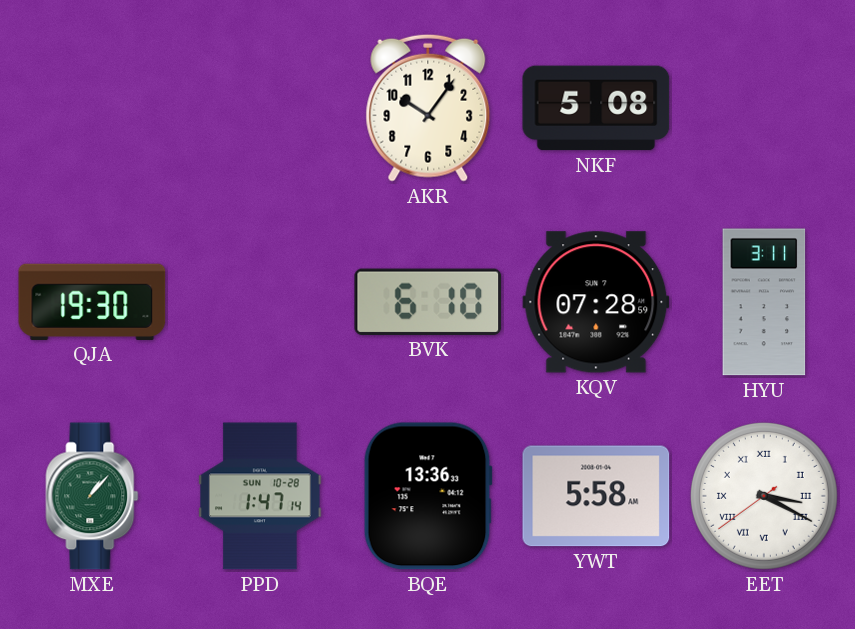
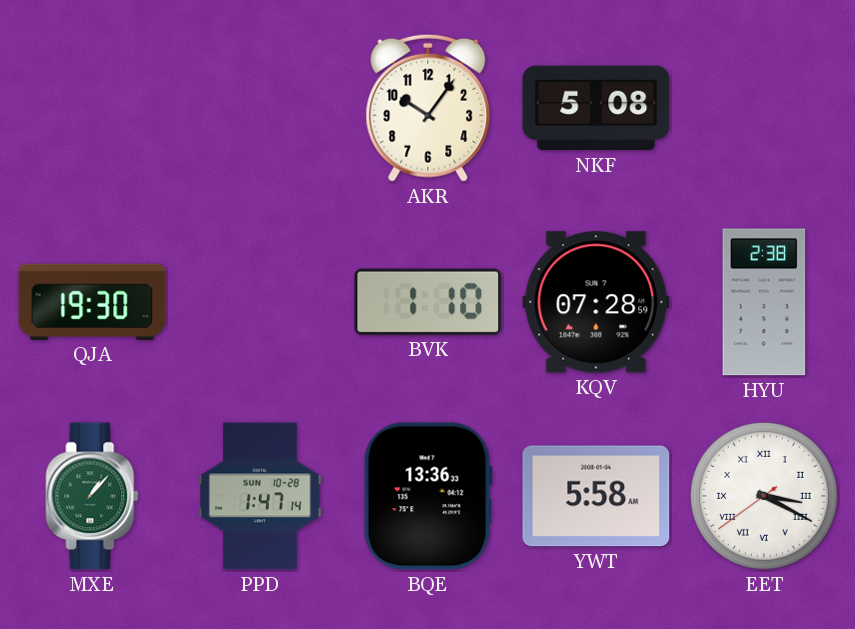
BVK: 6:10 -> 1:10
HYU: 3:11 -> 2:38
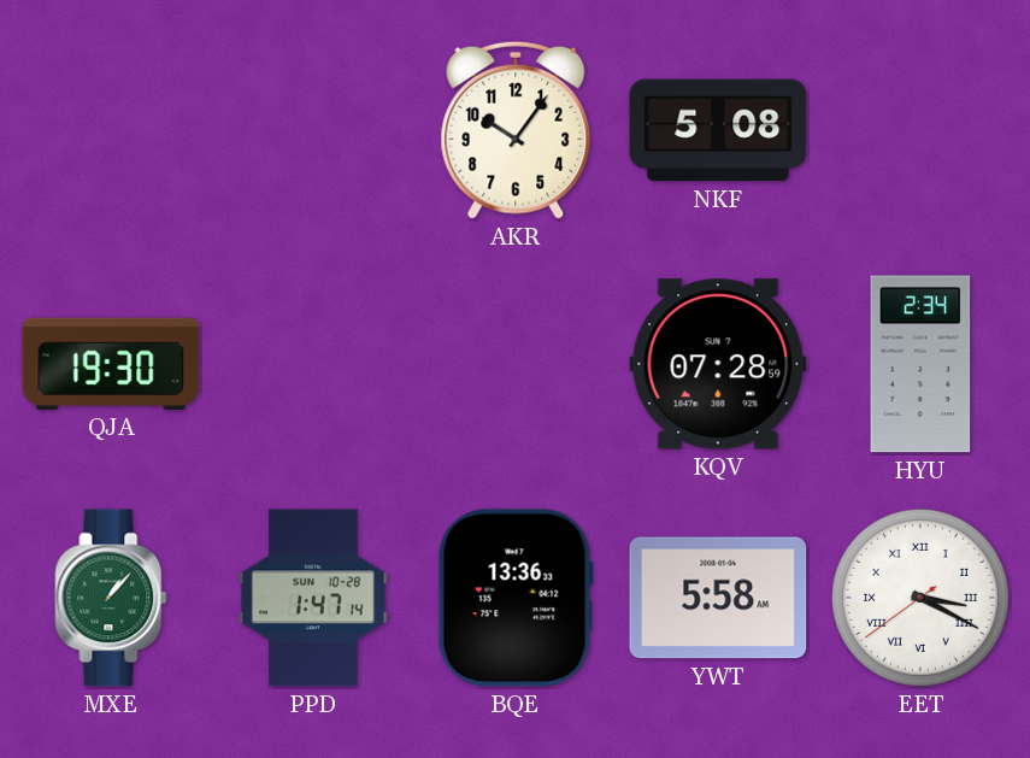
BVK: 1:10 -> none
HYU: 2:38 -> 2:34
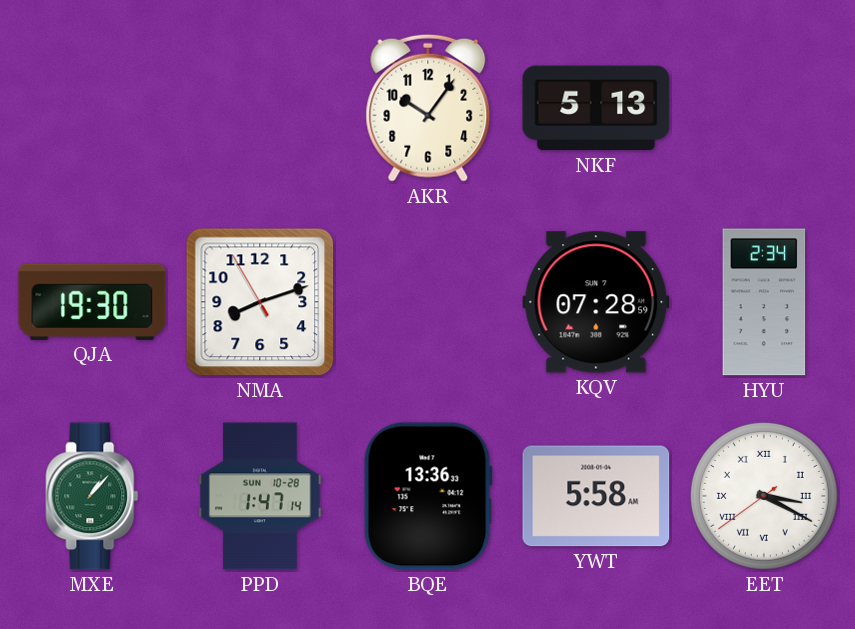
NKF: 5:08 -> 5:13
NMA: none -> 8:11
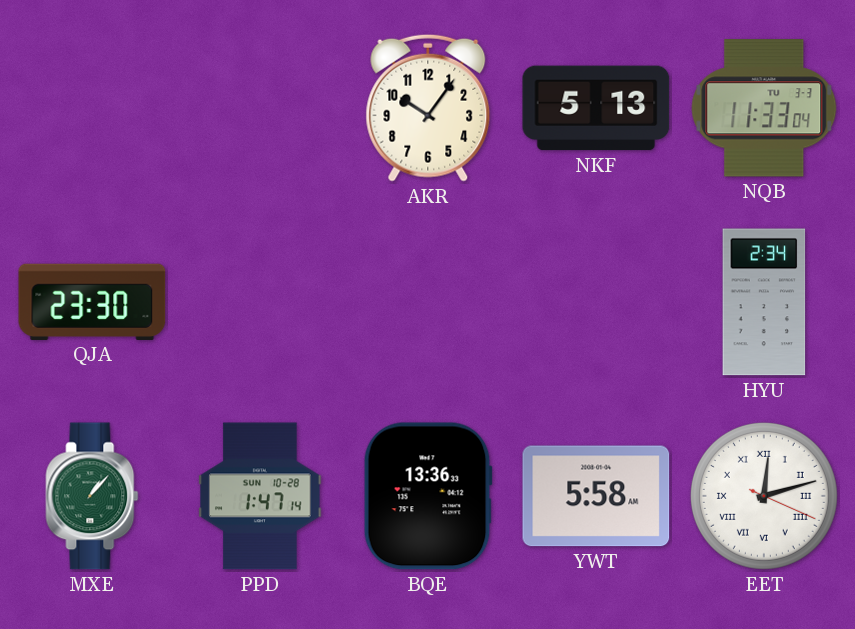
NQB: none -> 11:33
QJA: 19:30 -> 23:30
NMA: 8:11 -> none
KQV: 07:28 -> none
EET: 3:19 -> 12:12
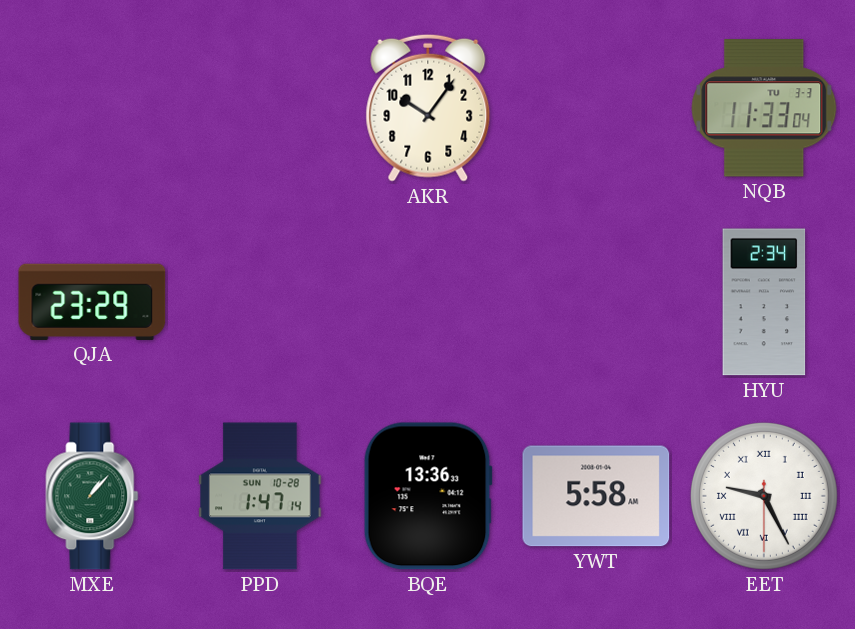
NKF: 5:13 -> none
QJA: 23:30 -> 23:29
EET: 12:12 -> 9:25
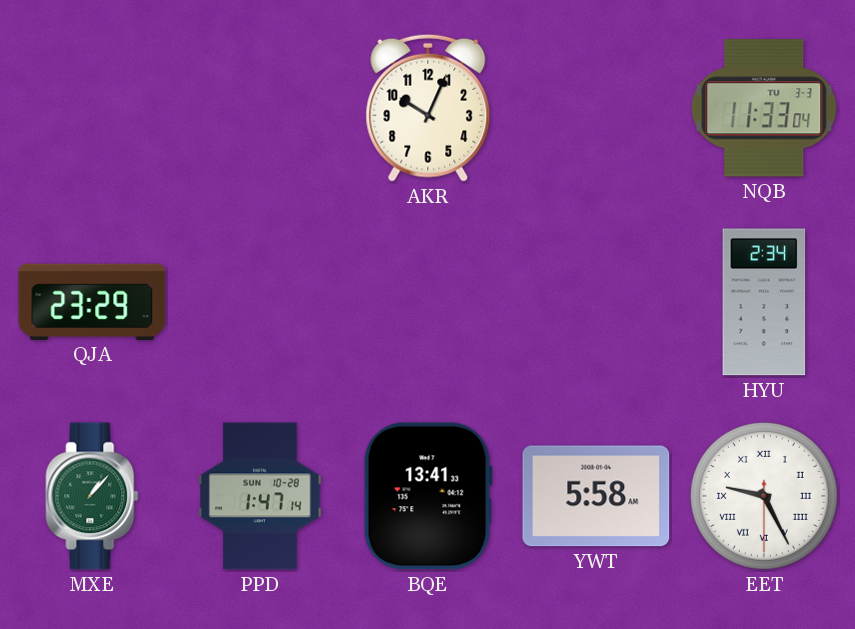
AKR: 10:06 -> 10:04
BQE: 13:36 -> 13:41
